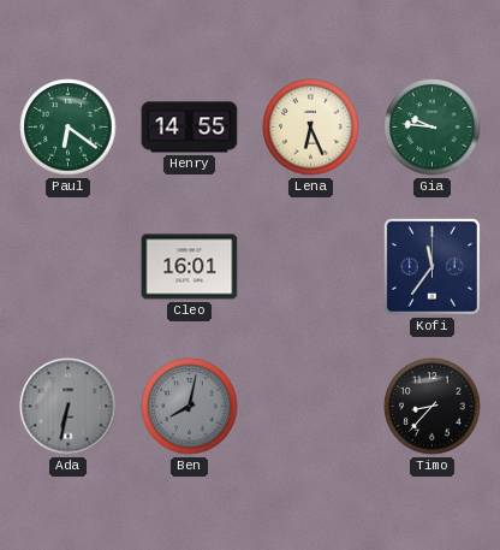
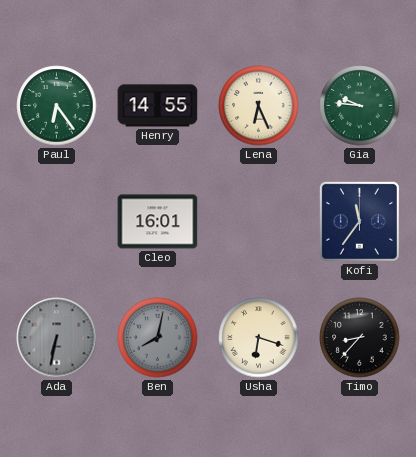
Paul: 6:21 -> 6:24
Usha: none -> 6:18
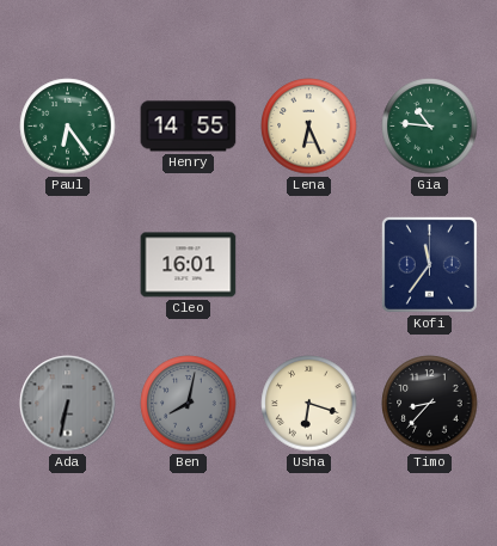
Gia: 9:46 -> 10:46
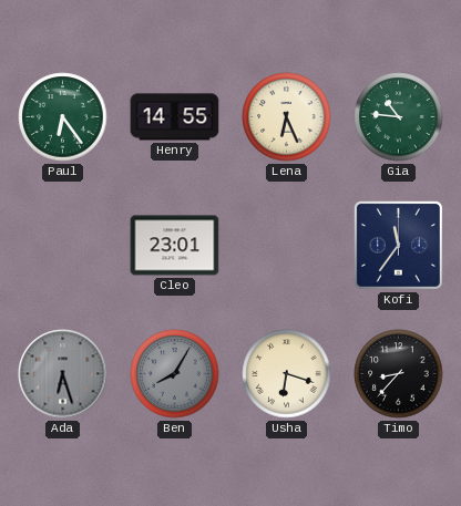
Cleo: 16:01 -> 23:01
Ada: 6:32 -> 6:27
Ben: 8:02 -> 8:05
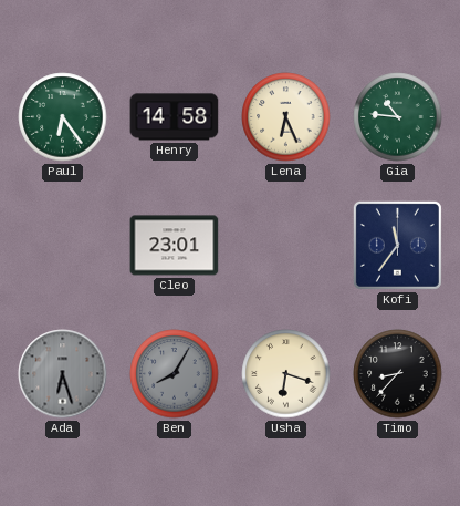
Henry: 14:55 -> 14:58
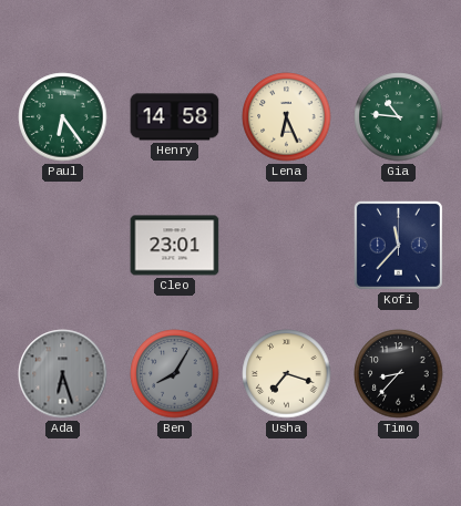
Kofi: 11:36 -> 11:37
Usha: 6:18 -> 7:18
